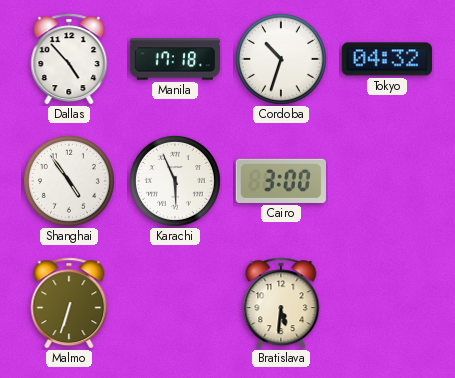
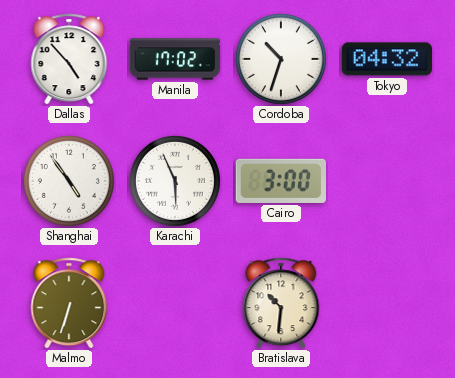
Manila: 17:18 -> 17:02
Bratislava: 5:31 -> 10:31
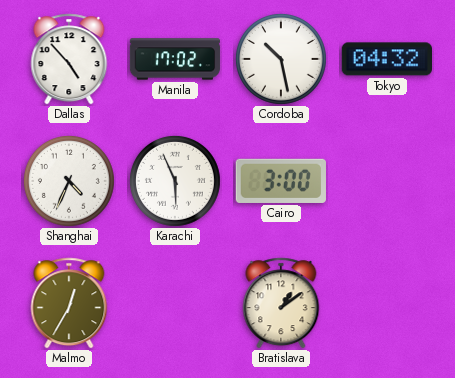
Cordoba: 10:33 -> 10:28
Shanghai: 4:54 -> 4:34
Malmo: 6:33 -> 12:35
Bratislava: 10:31 -> 1:09
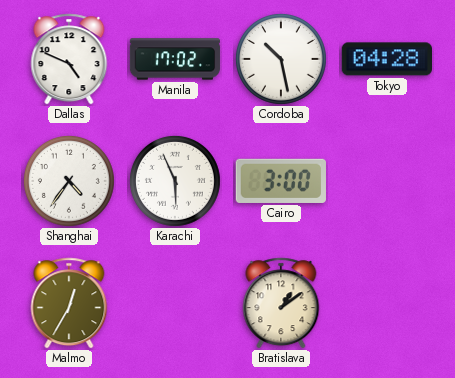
Dallas: 4:53 -> 4:49
Tokyo: 04:32 -> 04:28
Shanghai: 4:34 -> 4:36
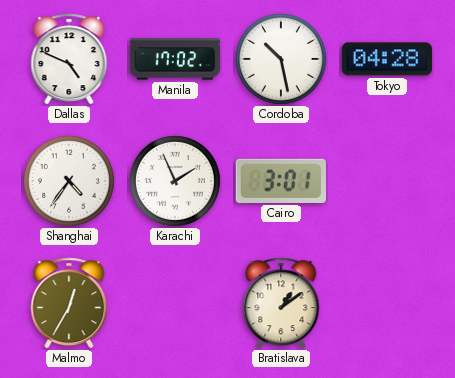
Karachi: 5:56 -> 1:56
Cairo: 3:00 -> 3:01
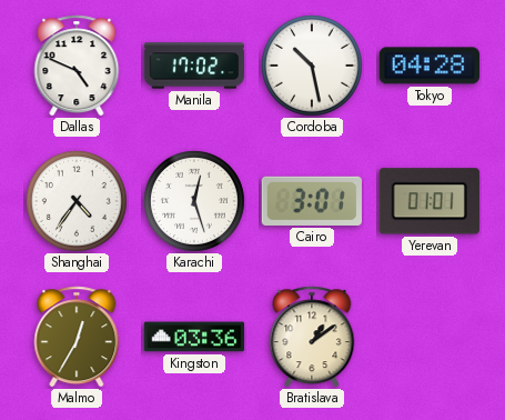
Karachi: 1:56 -> 12:27
Yerevan: none -> 01:01
Kingston: none -> 03:36
